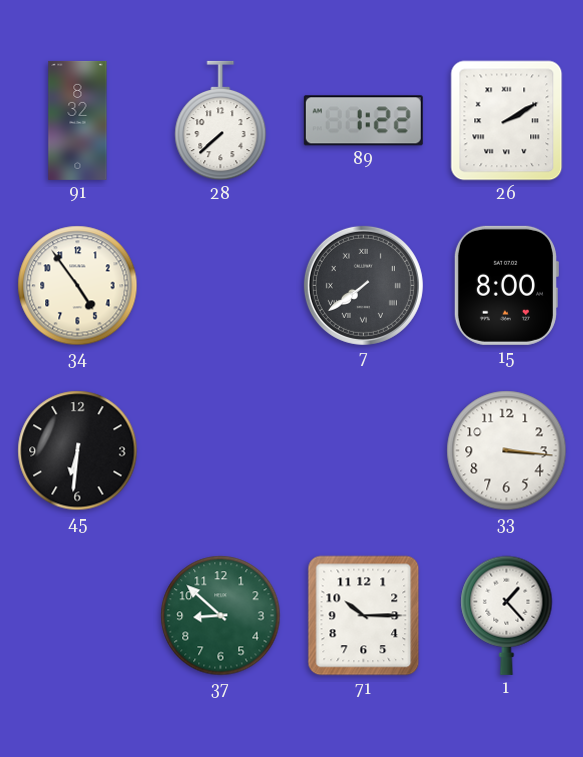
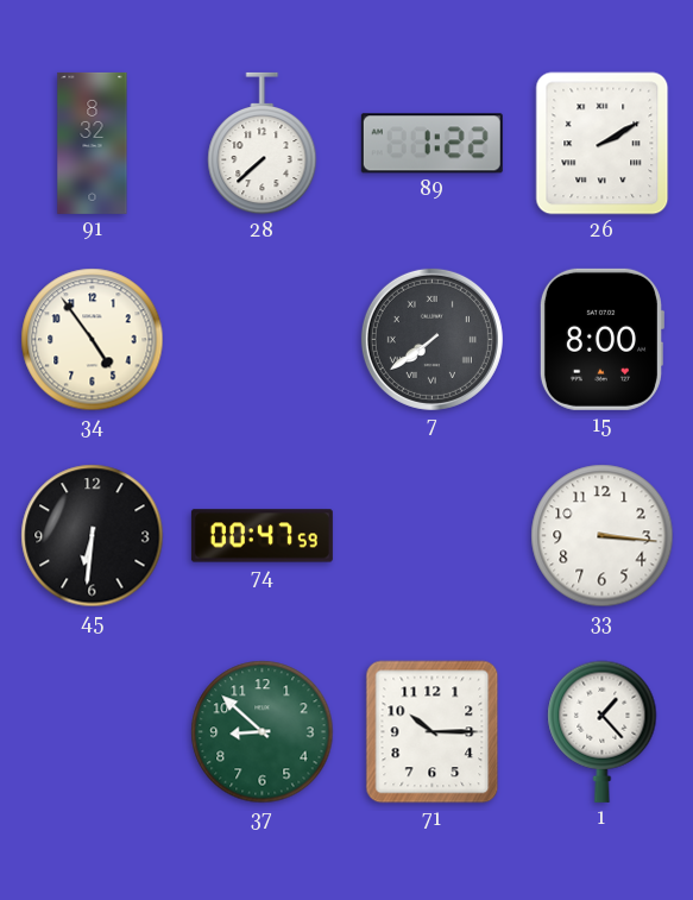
74: none -> 00:47
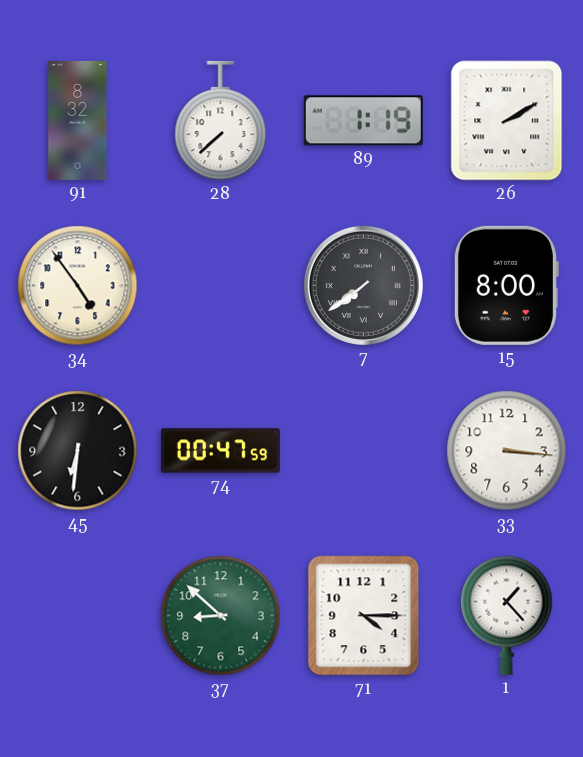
89: 1:22 -> 1:19
71: 10:15 -> 4:15
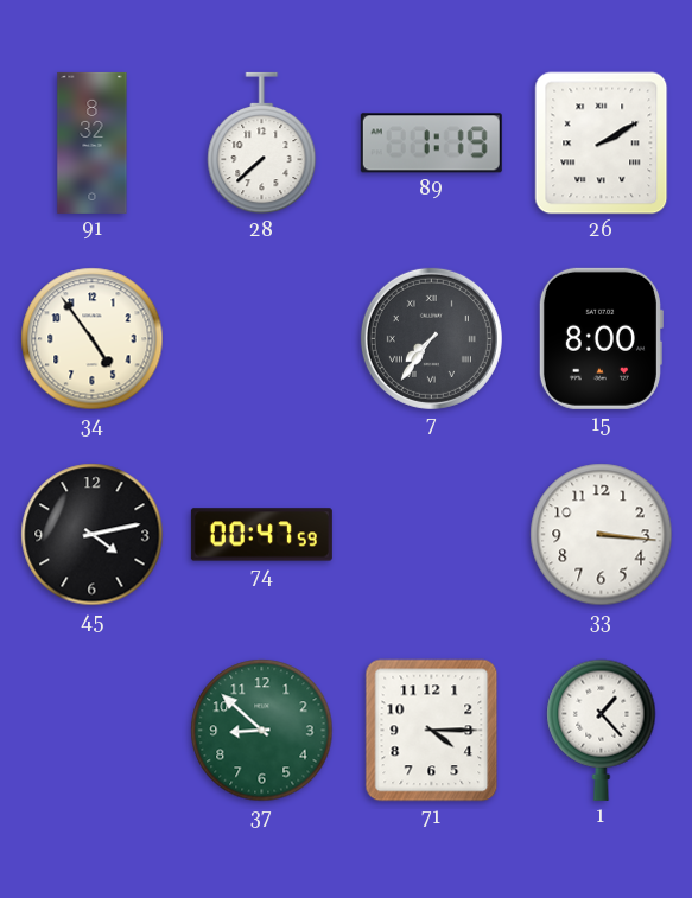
7: 7:39 -> 7:36
45: 6:31 -> 4:13
